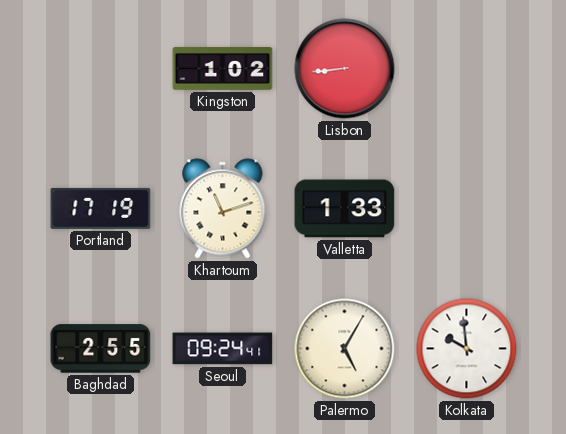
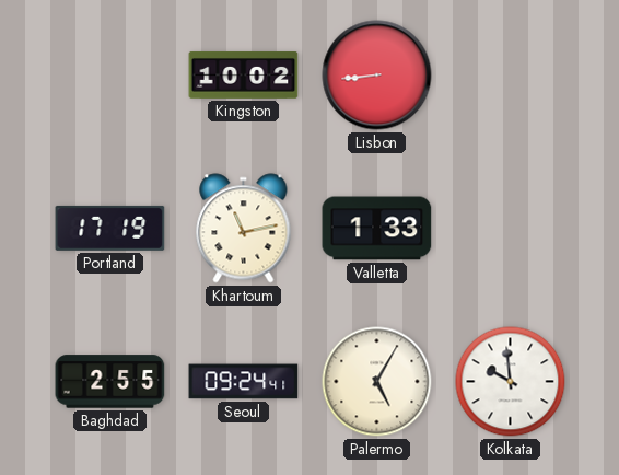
Kingston: 1:02 -> 10:02
Khartoum: 11:12 -> 11:13
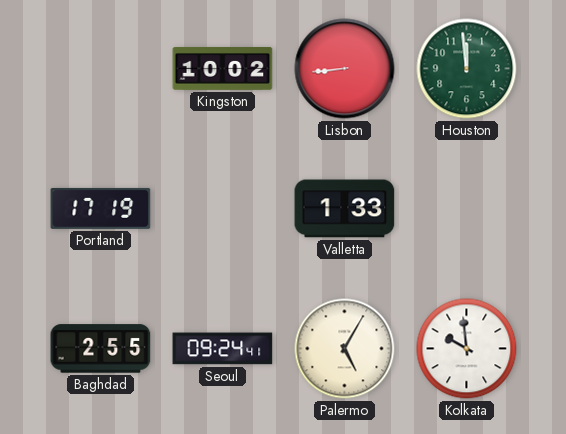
Houston: none -> 11:59
Khartoum: 11:13 -> none
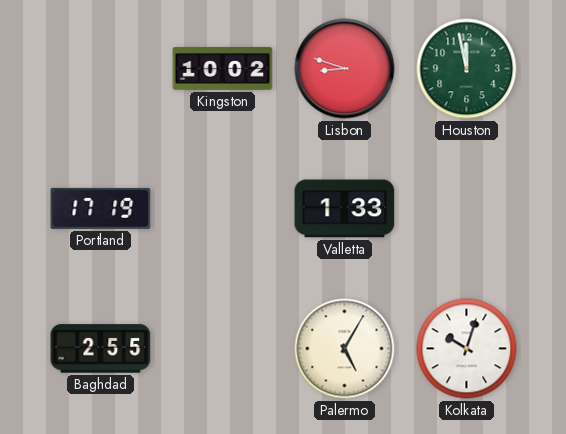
Lisbon: 8:44 -> 8:48
Houston: 11:59 -> 11:58
Seoul: 09:24 -> none
Kolkata: 9:59 -> 10:03
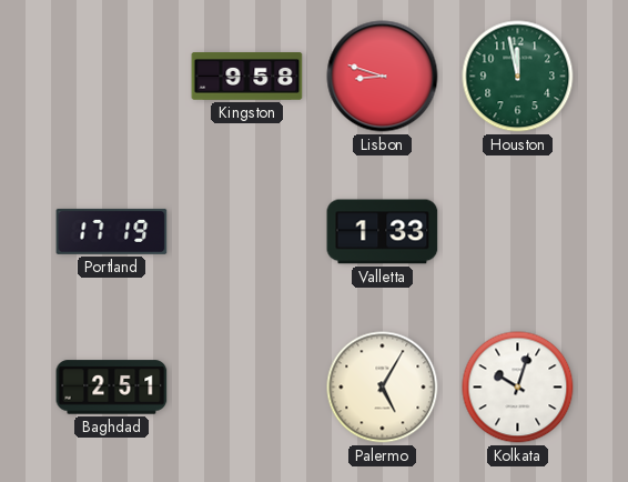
Kingston: 10:02 -> 9:58
Baghdad: 2:55 -> 2:51
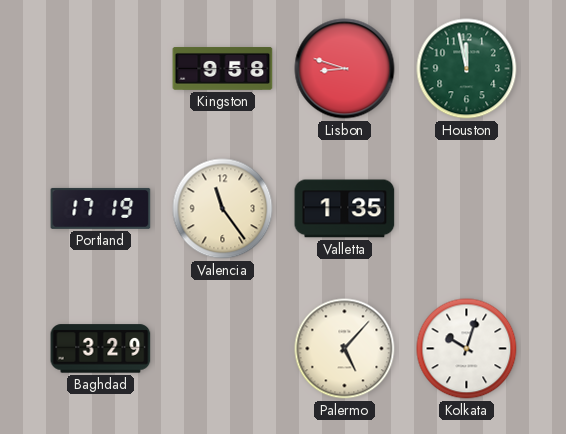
Valencia: none -> 11:24
Valletta: 1:33 -> 1:35
Baghdad: 2:51 -> 3:29
Palermo: 5:05 -> 5:07
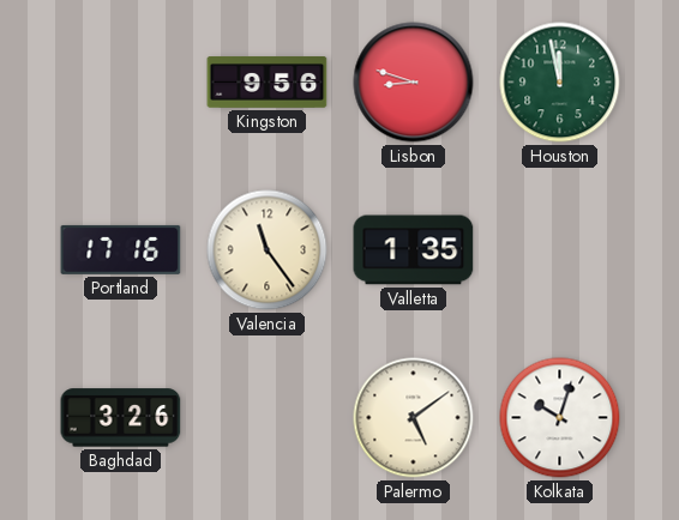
Kingston: 9:58 -> 9:56
Portland: 17:19 -> 17:16
Baghdad: 3:29 -> 3:26
Palermo: 5:07 -> 5:09
